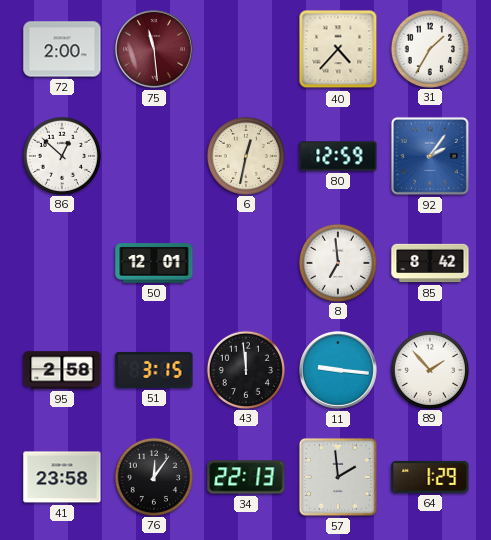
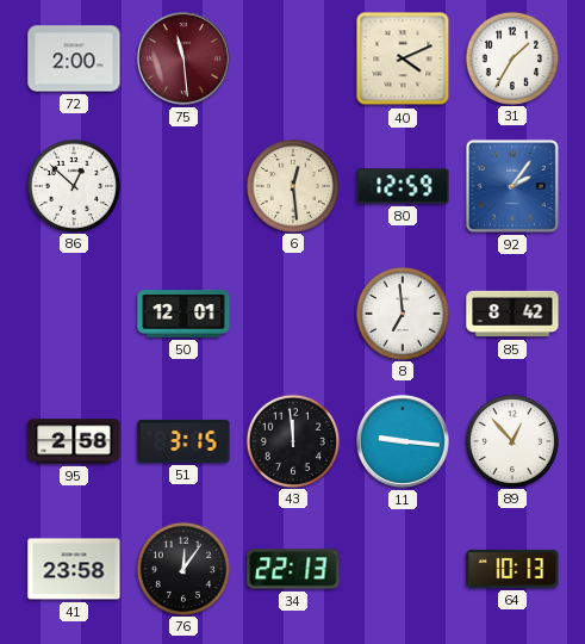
40: 4:37 -> 4:11
6: 12:32 -> 12:29
89: 1:53 -> 12:53
57: 1:59 -> none
64: 1:29 -> 10:13
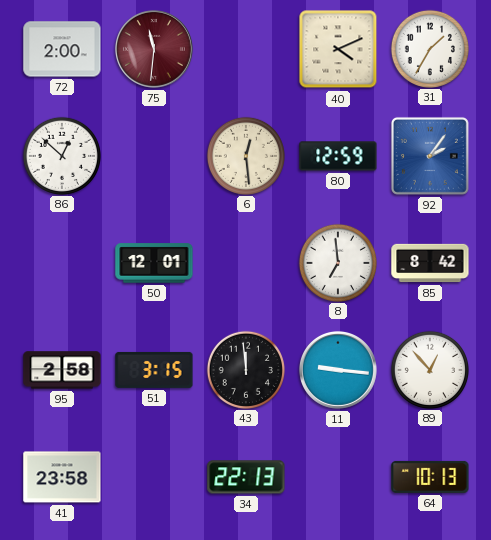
75: 11:29 -> 11:31
76: 12:06 -> none
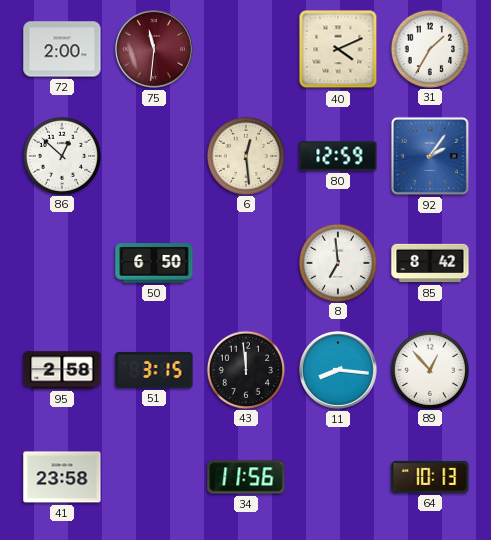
50: 12:01 -> 6:50
11: 9:16 -> 8:16
34: 22:13 -> 11:56
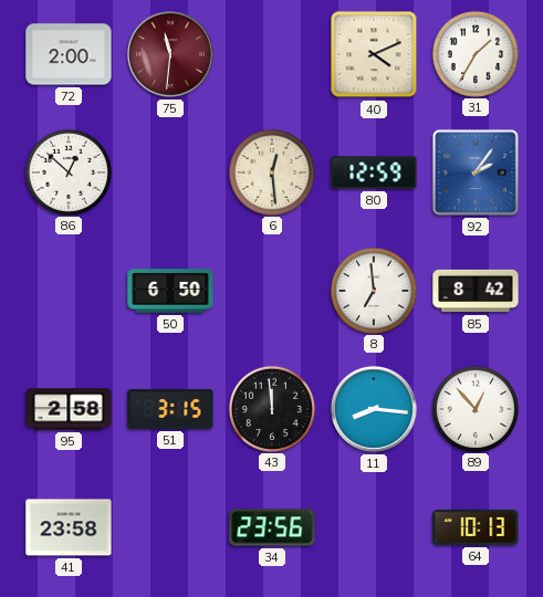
34: 11:56 -> 23:56
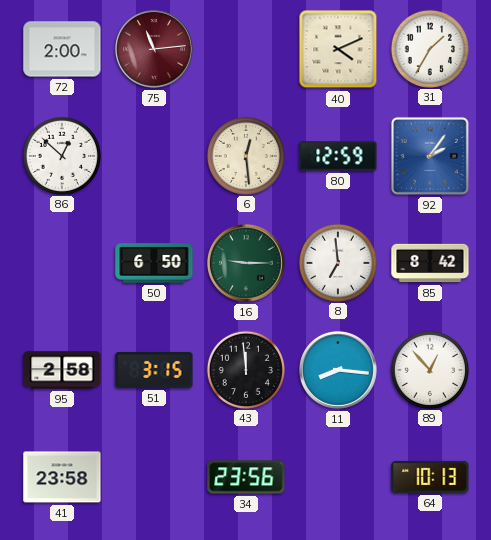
75: 11:31 -> 11:14
16: none -> 9:15
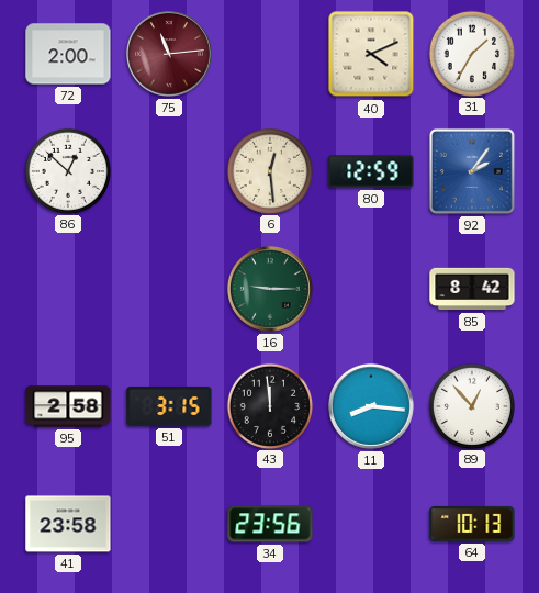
50: 6:50 -> none
8: 6:59 -> none
